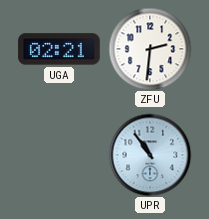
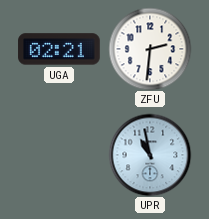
UPR: 10:54 -> 10:58
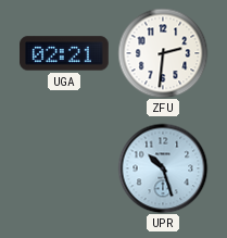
UPR: 10:58 -> 10:27
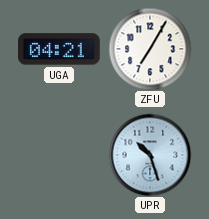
UGA: 02:21 -> 04:21
ZFU: 2:31 -> 7:05
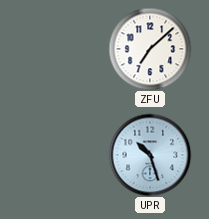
UGA: 04:21 -> none
ZFU: 7:05 -> 7:08
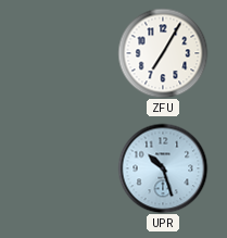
ZFU: 7:08 -> 7:05
